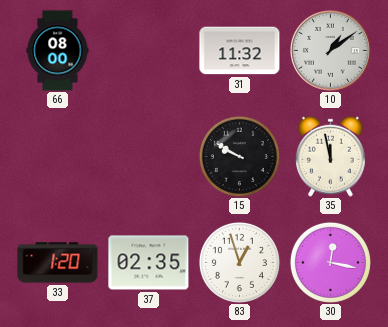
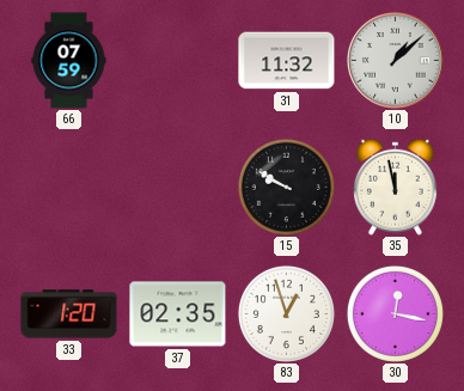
66: 08:00 -> 07:59
10: 1:09 -> 1:08
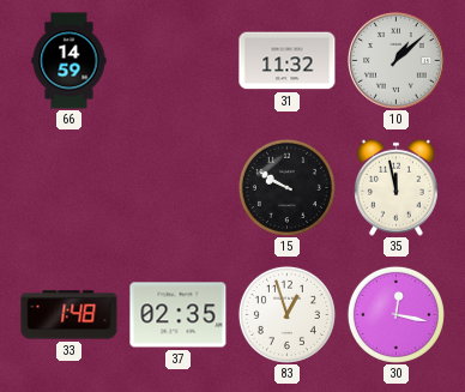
66: 07:59 -> 14:59
33: 1:20 -> 1:48
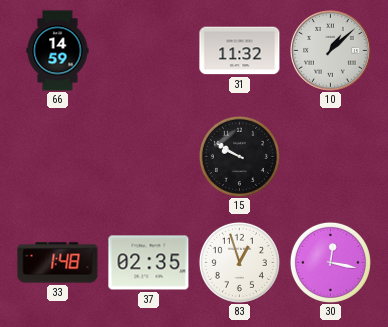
35: 11:58 -> none
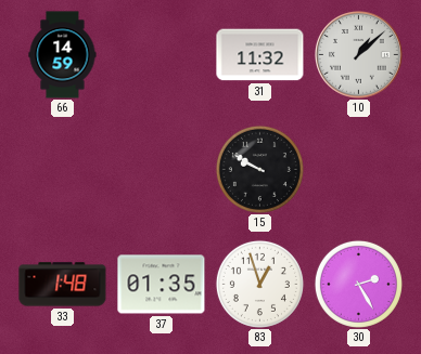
37: 02:35 -> 01:35
30: 12:17 -> 2:25
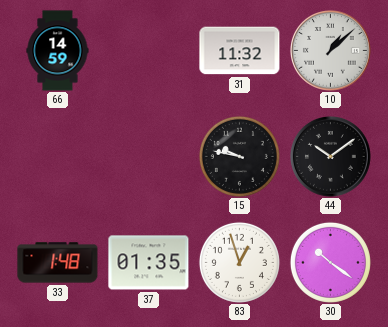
15: 9:50 -> 9:47
44: none -> 10:09
30: 2:25 -> 10:21
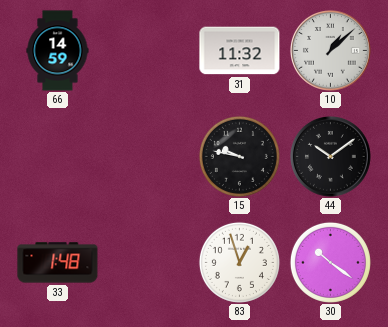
37: 01:35 -> none
